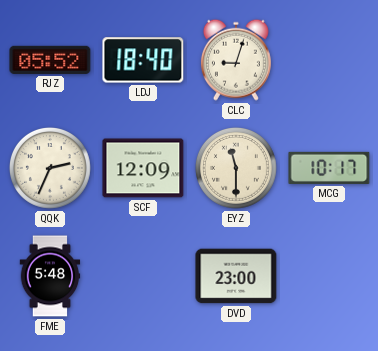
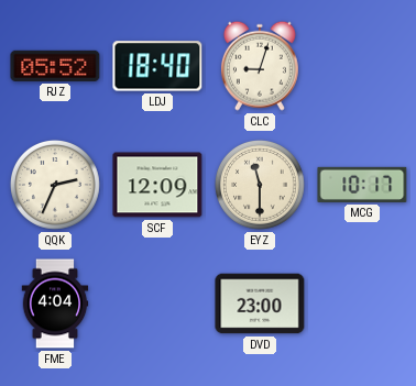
FME: 5:48 -> 4:04
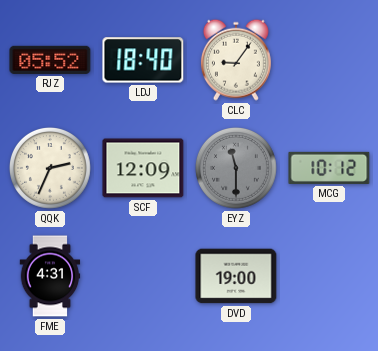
CLC: 9:03 -> 9:06
EYZ dial: cream -> grey
MCG: 10:17 -> 10:12
FME: 4:04 -> 4:31
DVD: 23:00 -> 19:00
